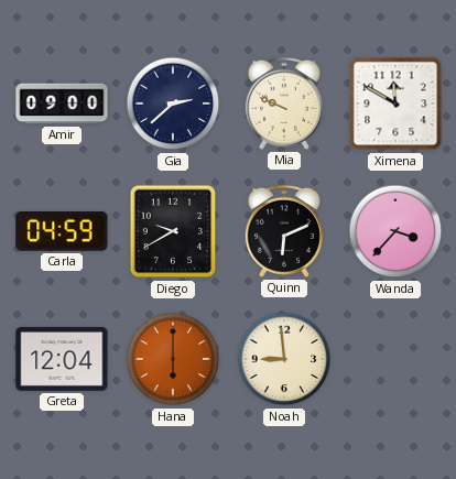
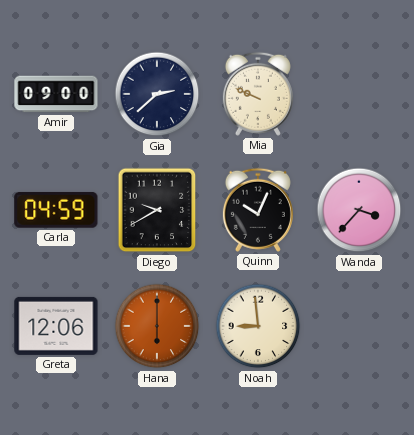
Ximena: 11:50 -> none
Quinn: 6:11 -> 10:04
Greta: 12:04 -> 12:06
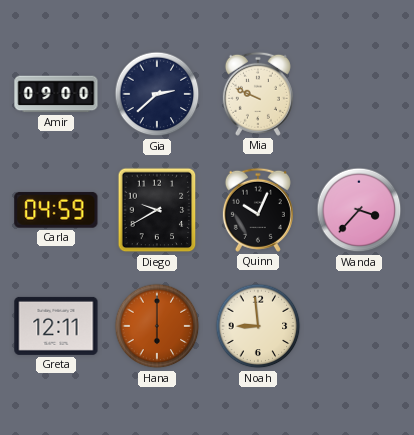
Greta: 12:06 -> 12:11
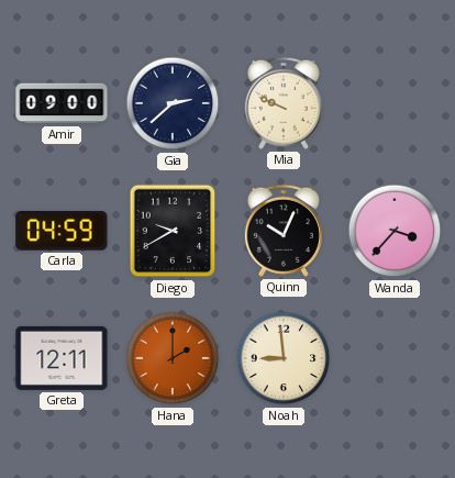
Hana: 6:00 -> 2:00
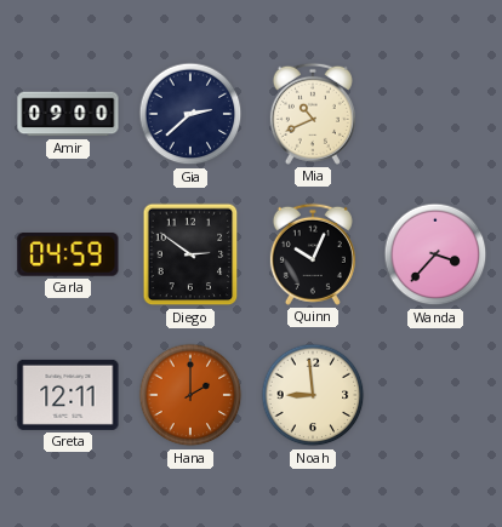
Mia: 9:49 -> 10:41
Diego: 9:40 -> 2:51
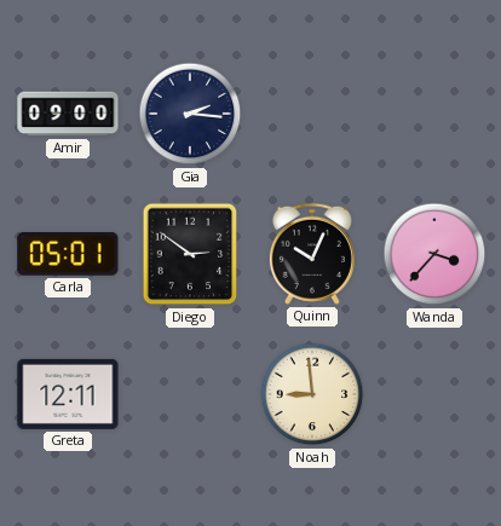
Gia: 2:38 -> 2:16
Mia: 10:41 -> none
Carla: 04:59 -> 05:01
Hana: 2:00 -> none
